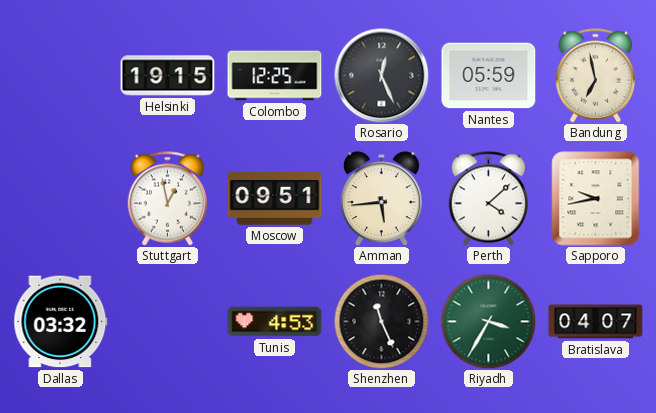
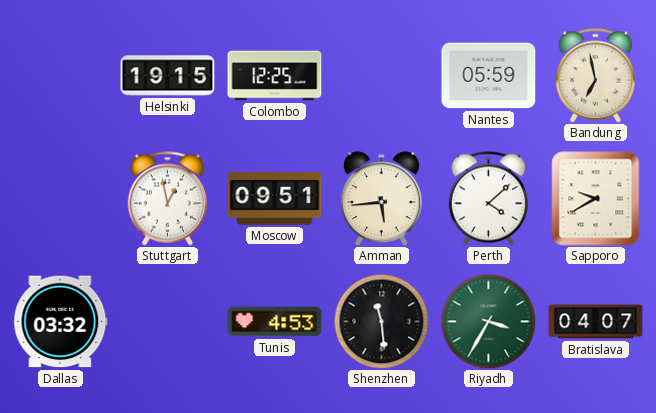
Rosario: 12:26 -> none
Sapporo: 9:43 -> 9:40
Shenzhen: 11:26 -> 11:29
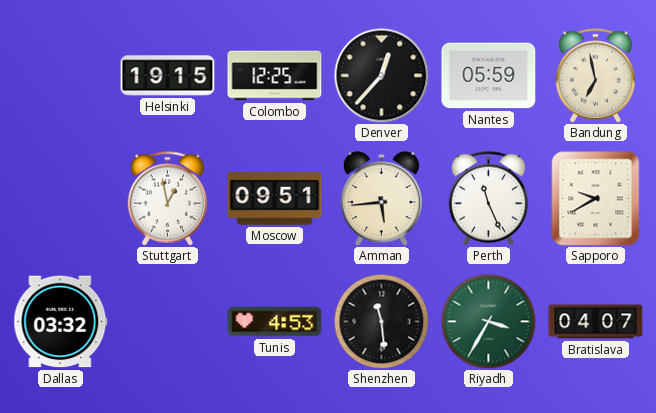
Denver: none -> 12:37
Perth: 4:08 -> 11:26
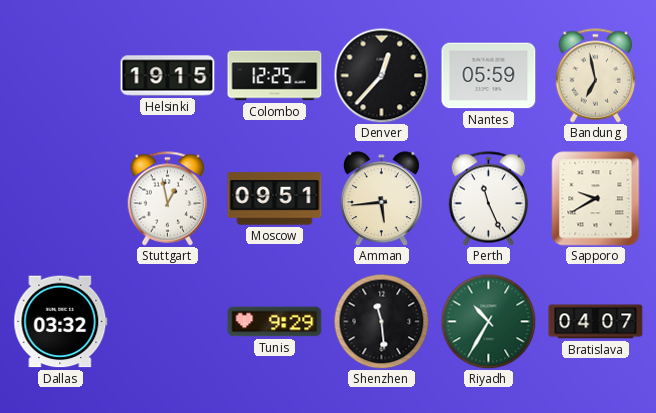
Tunis: 4:53 -> 9:29
Riyadh: 3:35 -> 10:35
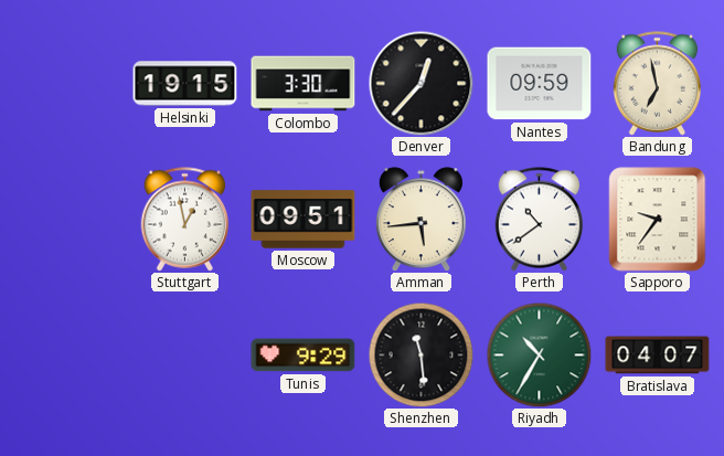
Colombo: 12:25 -> 3:30
Nantes: 05:59 -> 09:59
Perth: 11:26 -> 10:39
Sapporo: 9:40 -> 9:36
Dallas: 03:32 -> none
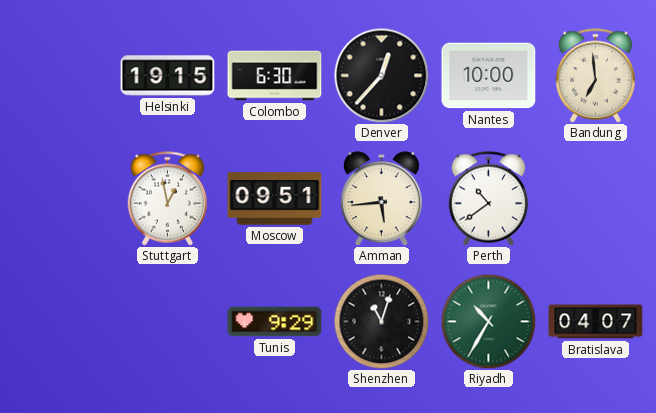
Colombo: 3:30 -> 6:30
Nantes: 09:59 -> 10:00
Bandung: 6:58 -> 6:59
Sapporo: 9:36 -> none
Shenzhen: 11:29 -> 11:03
